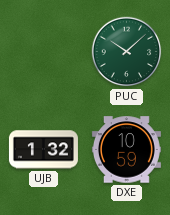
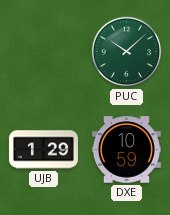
UJB: 1:32 -> 1:29
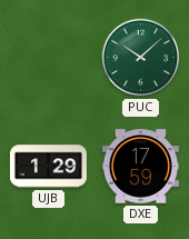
DXE: 10:59 -> 17:59
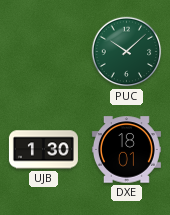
UJB: 1:29 -> 1:30
DXE: 17:59 -> 18:01
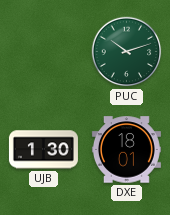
PUC: 10:08 -> 10:12
